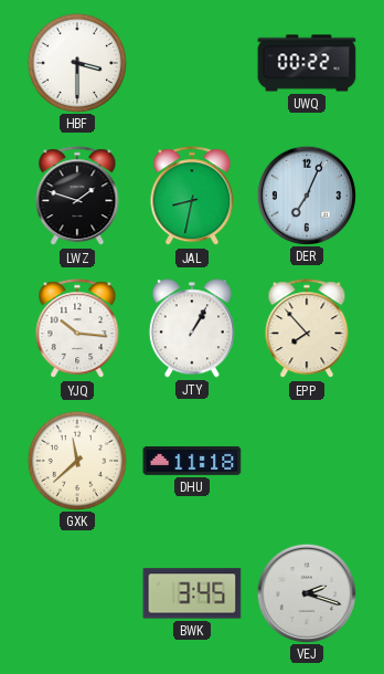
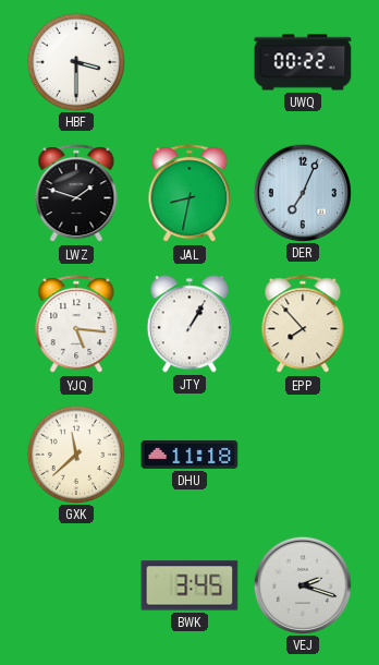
YJQ: 10:16 -> 5:16
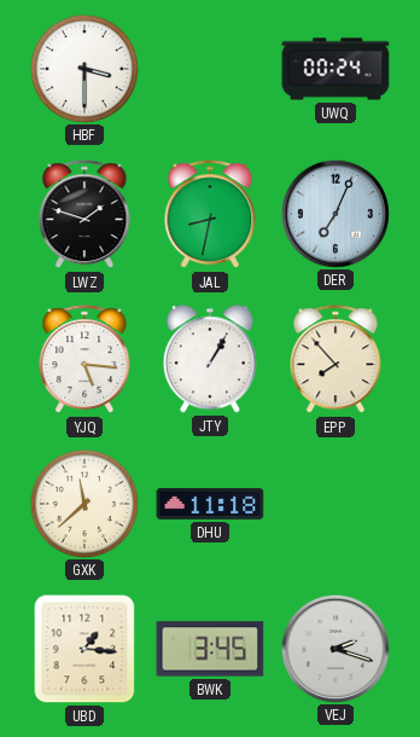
UWQ: 00:22 -> 00:24
UBD: none -> 1:16
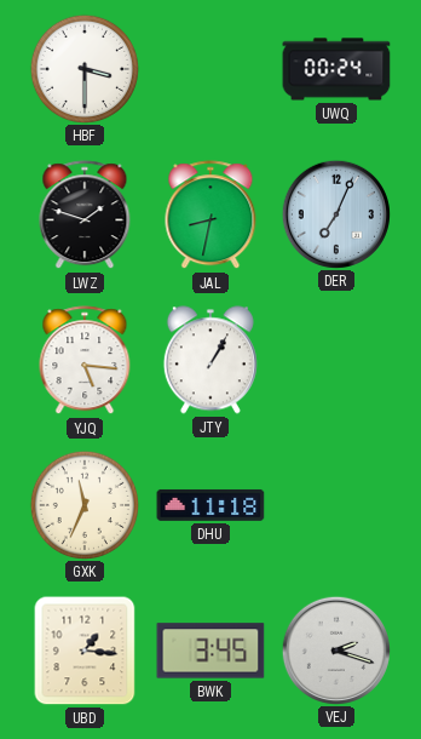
EPP: 7:53 -> none
GXK: 11:38 -> 11:34
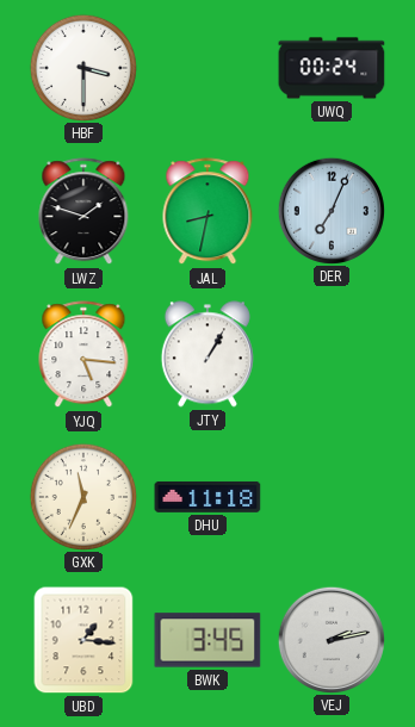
VEJ: 2:18 -> 2:13
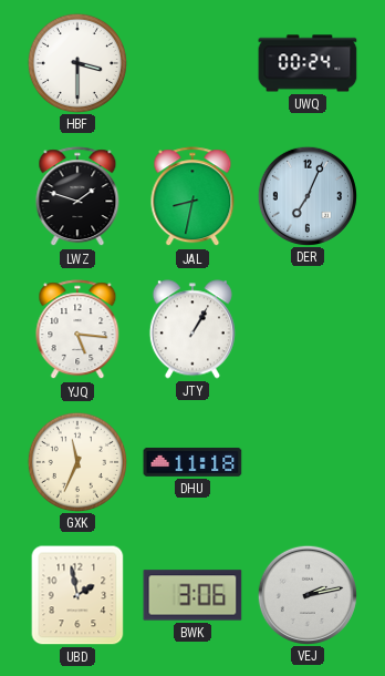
UBD: 1:16 -> 1:58
BWK: 3:45 -> 3:06
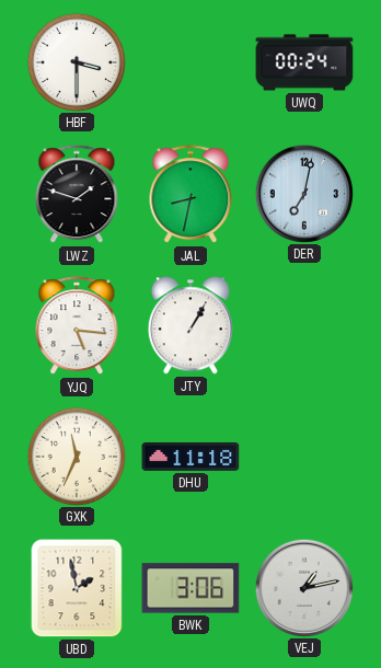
DER: 7:04 -> 7:02
VEJ: 2:13 -> 1:13
